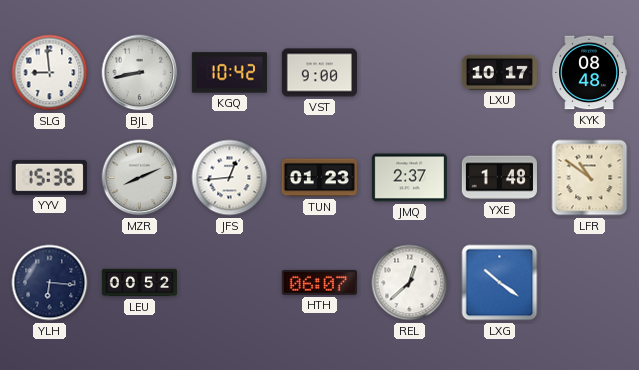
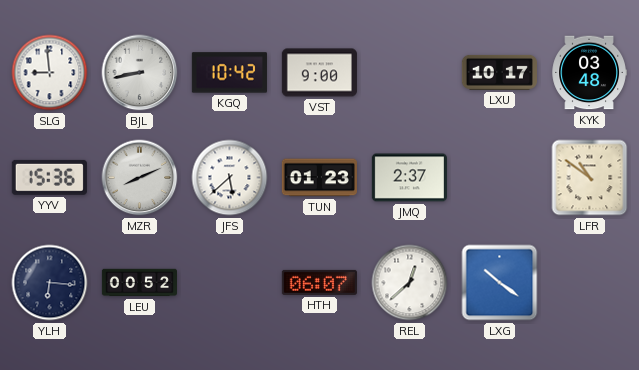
KYK: 08:48 -> 03:48
JFS: 12:44 -> 5:38
YXE: 1:48 -> none
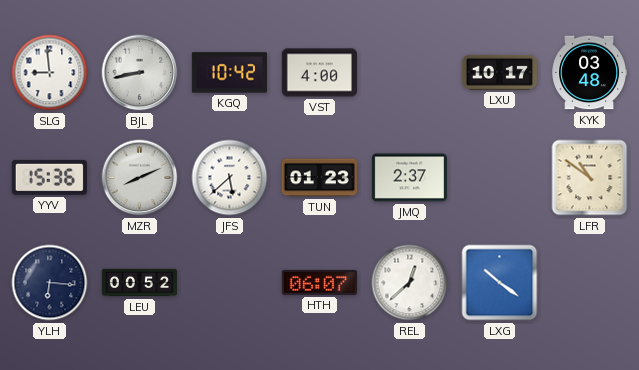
VST: 9:00 -> 4:00
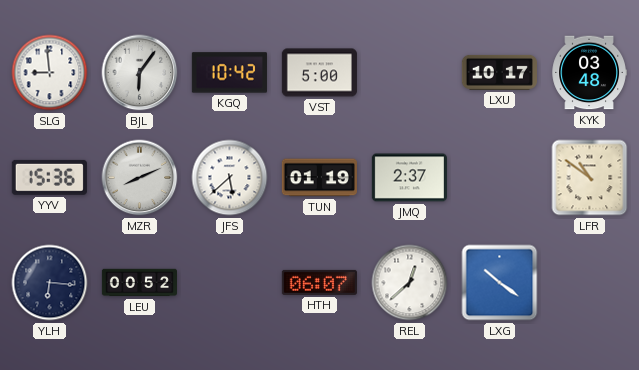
BJL: 8:43 -> 6:06
VST: 4:00 -> 5:00
TUN: 01:23 -> 01:19
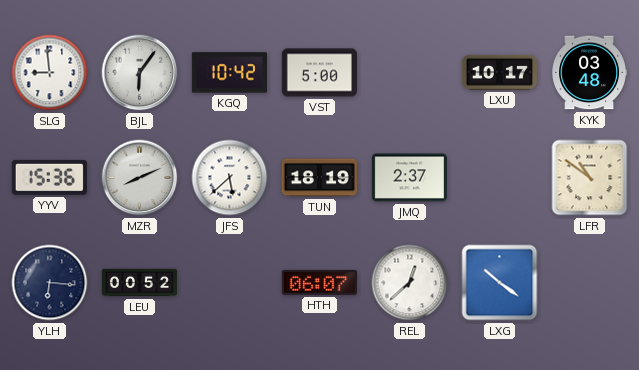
TUN: 01:19 -> 18:19
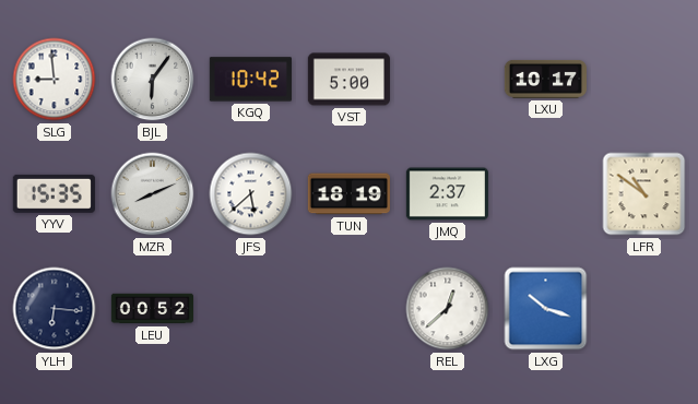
KYK: 03:48 -> none
YYV: 15:36 -> 15:35
HTH: 06:07 -> none
LXG: 10:21 -> 10:18
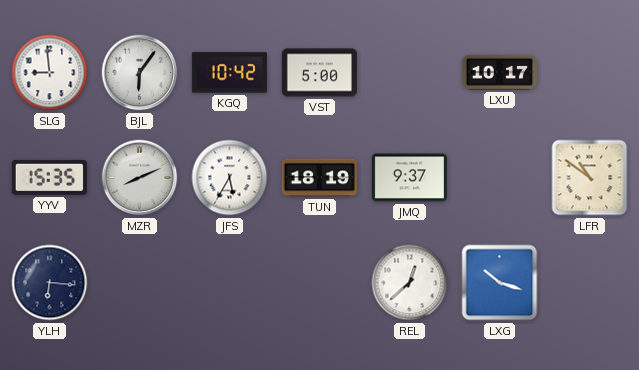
JFS: 5:38 -> 5:35
JMQ: 2:37 -> 9:37
LEU: 00:52 -> none
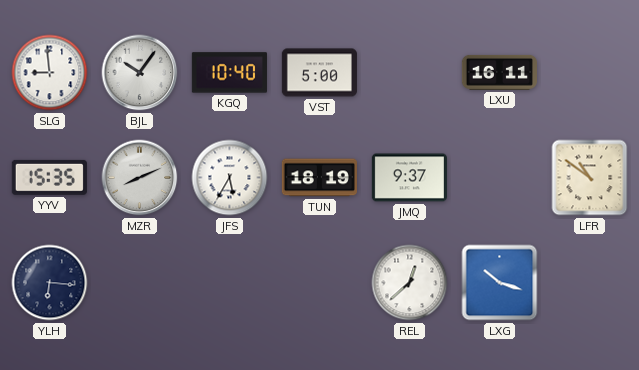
BJL: 6:06 -> 10:06
KGQ: 10:42 -> 10:40
LXU: 10:17 -> 16:11
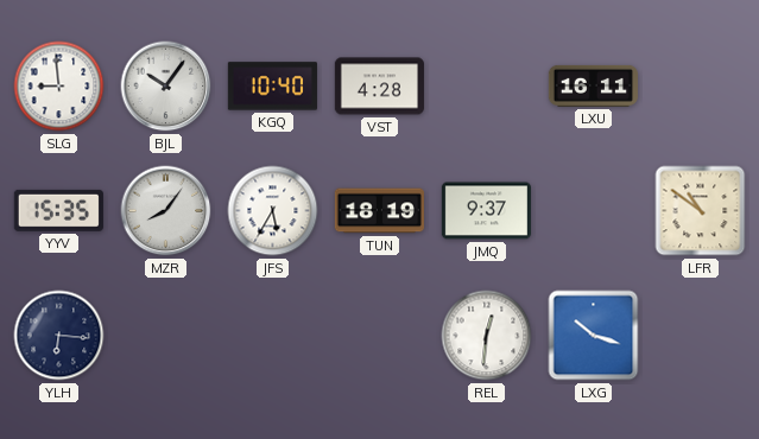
VST: 5:00 -> 4:28
MZR: 8:11 -> 8:06
REL: 12:38 -> 12:31
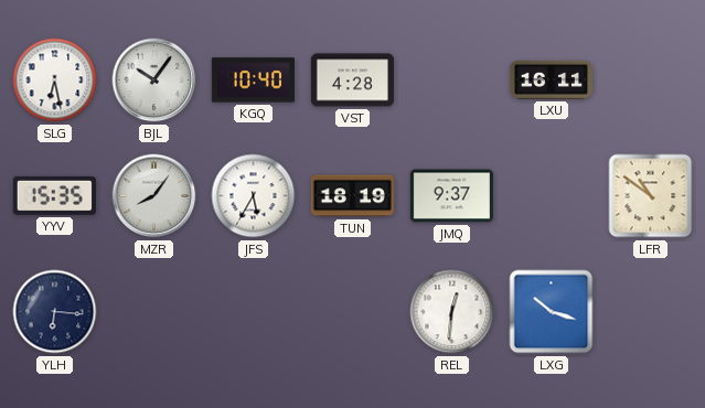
SLG: 8:59 -> 6:28
